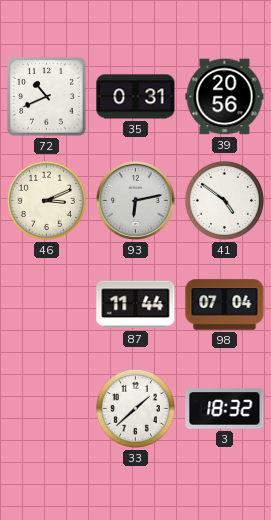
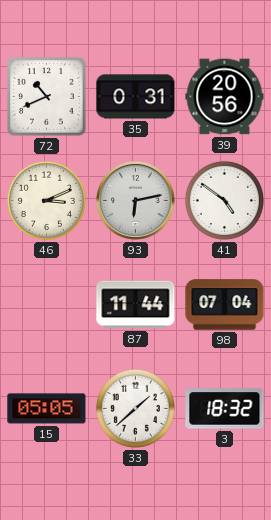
15: none -> 05:05
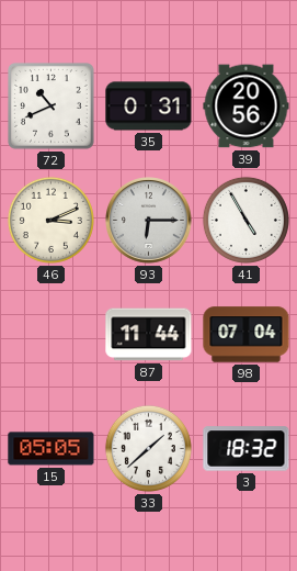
93: 6:13 -> 6:15
41: 4:51 -> 4:55
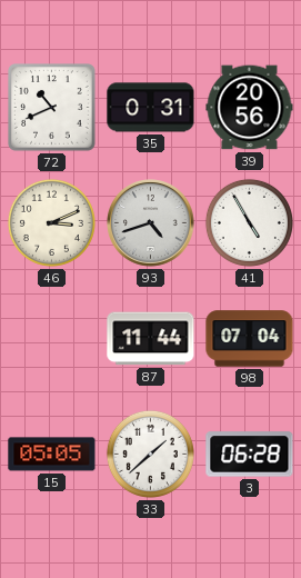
93: 6:15 -> 4:42
3: 18:32 -> 06:28
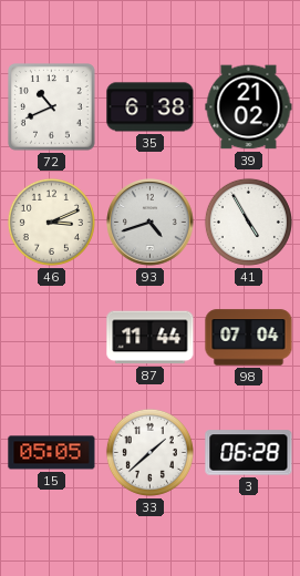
35: 0:31 -> 6:38
39: 20:56 -> 21:02
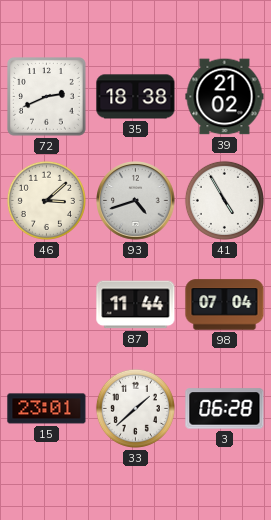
72: 10:41 -> 2:41
35: 6:38 -> 18:38
46: 3:11 -> 3:08
15: 05:05 -> 23:01
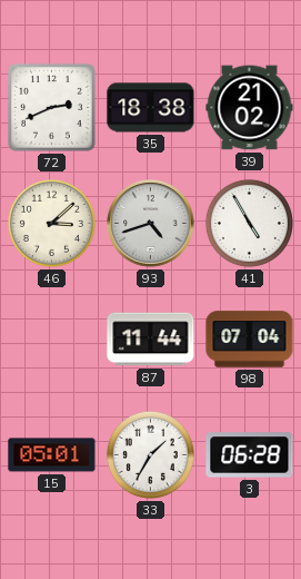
15: 23:01 -> 05:01
33: 1:38 -> 1:35
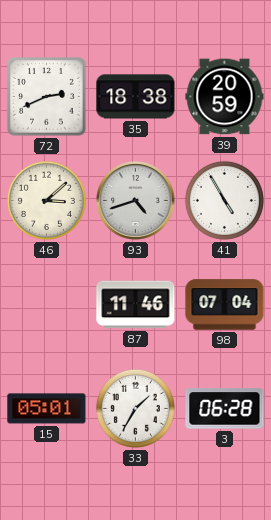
39: 21:02 -> 20:59
87: 11:44 -> 11:46
